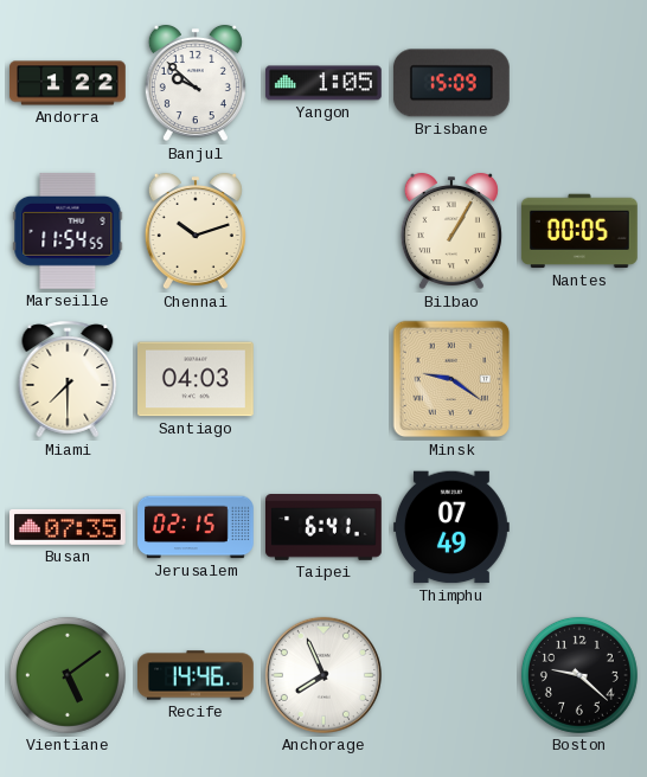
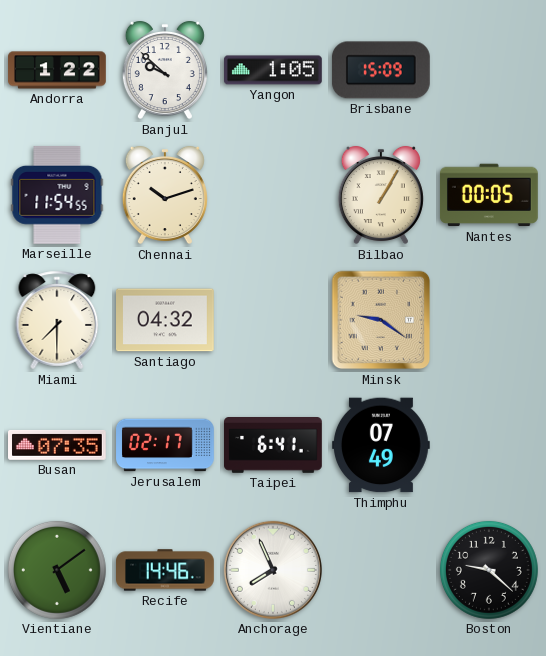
Santiago: 04:03 -> 04:32
Jerusalem: 02:15 -> 02:17
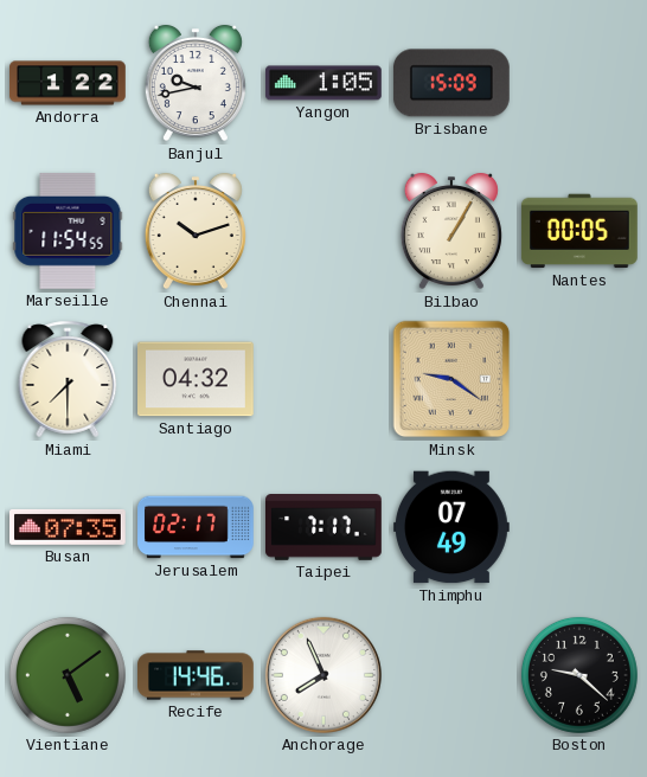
Banjul: 9:52 -> 9:43
Taipei: 6:41 -> 7:17
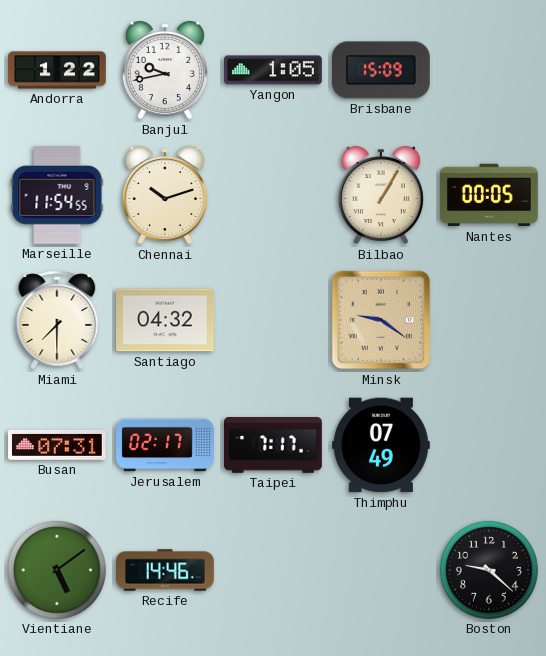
Busan: 07:35 -> 07:31
Anchorage: 7:56 -> none
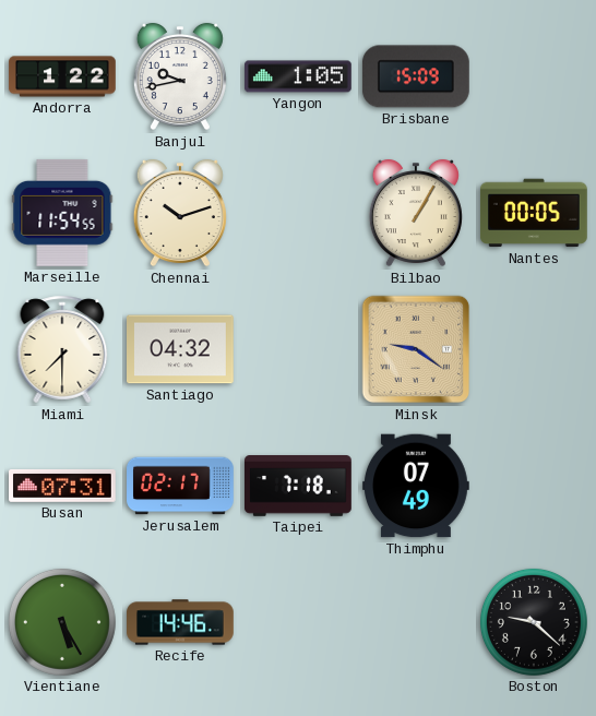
Taipei: 7:17 -> 7:18
Vientiane: 5:09 -> 5:25
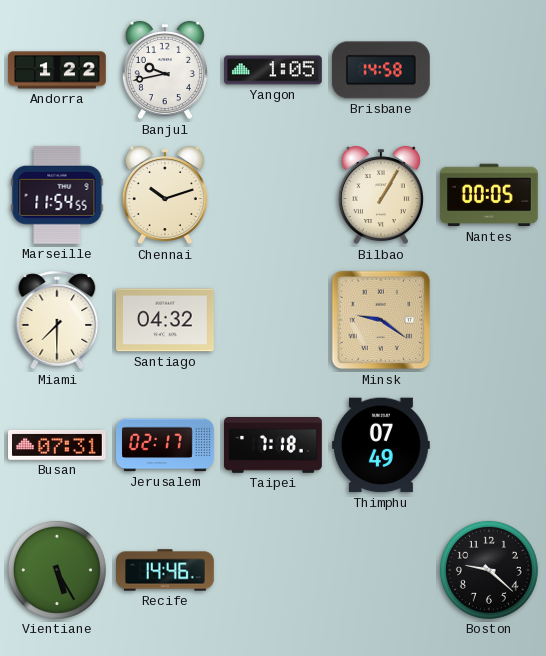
Brisbane: 15:09 -> 14:58
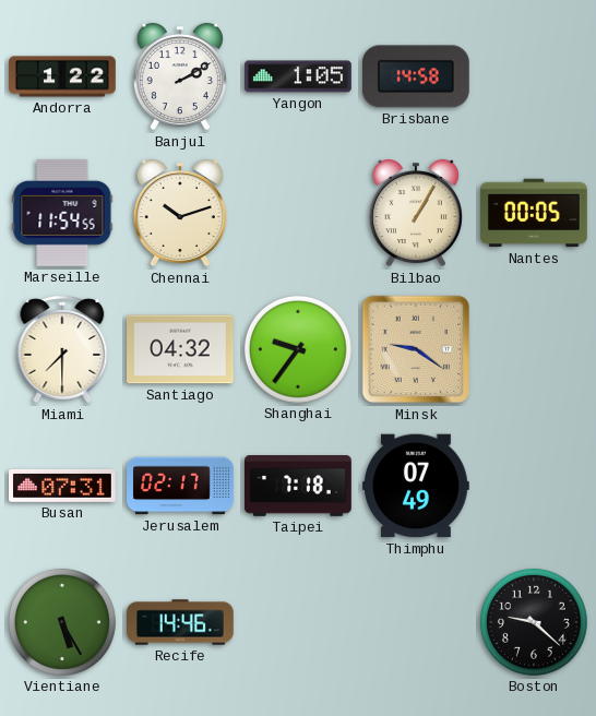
Banjul: 9:43 -> 2:10
Shanghai: none -> 9:36
